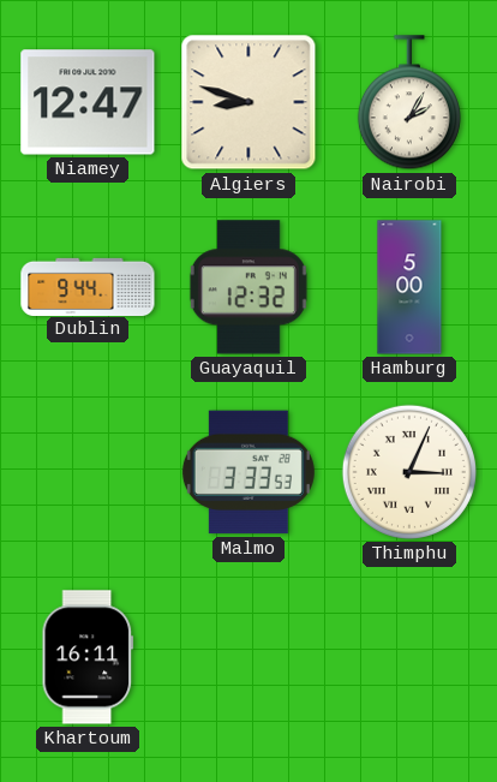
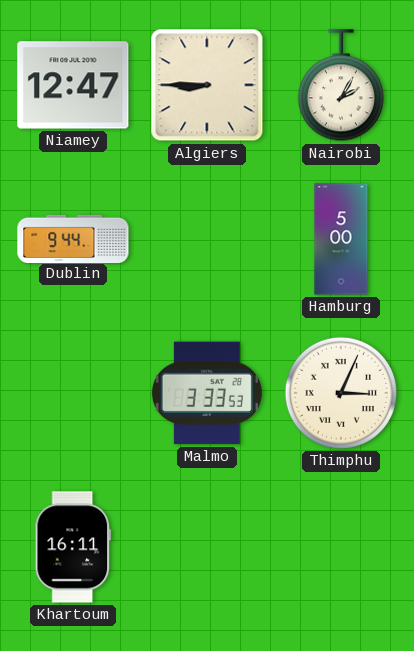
Algiers: 8:48 -> 8:45
Guayaquil: 12:32 -> none
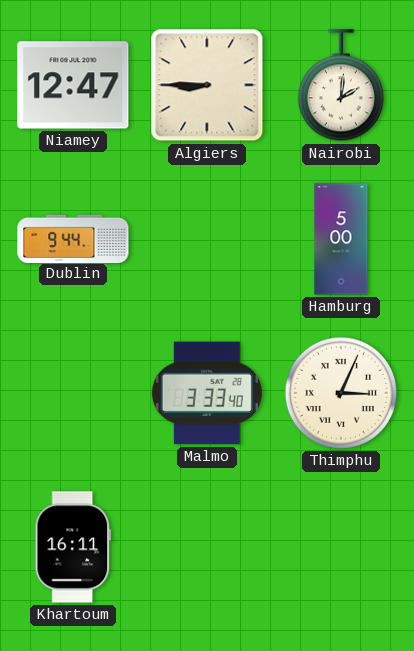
Nairobi: 2:05 -> 2:01
Malmo: 3:33:53 -> 3:33:40
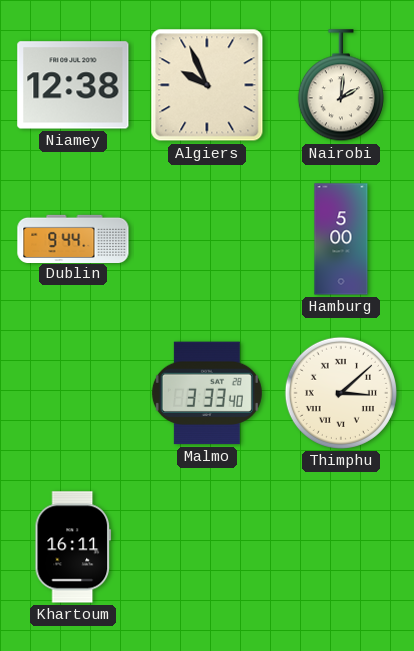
Niamey: 12:47 -> 12:38
Algiers: 8:45 -> 9:56
Thimphu: 3:04 -> 3:08
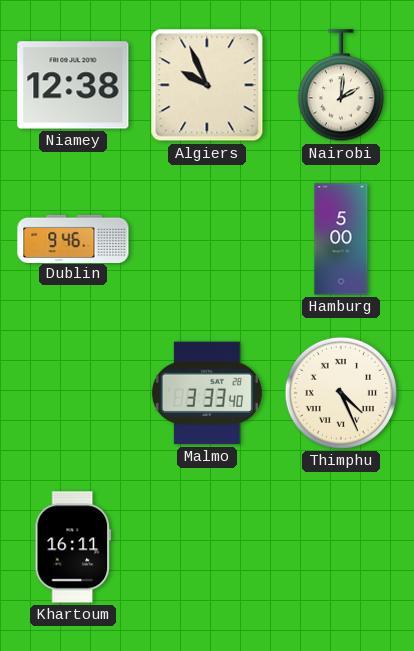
Dublin: 9:44 -> 9:46
Thimphu: 3:08 -> 4:26
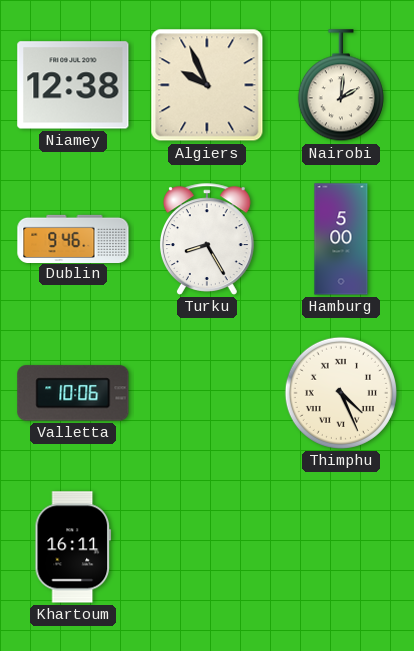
Turku: none -> 8:25
Valletta: none -> 10:06
Malmo: 3:33 -> none
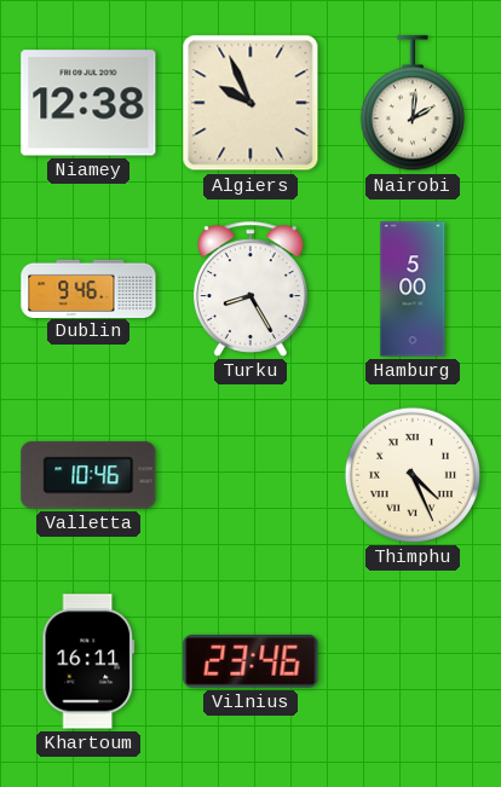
Valletta: 10:06 -> 10:46
Vilnius: none -> 23:46
